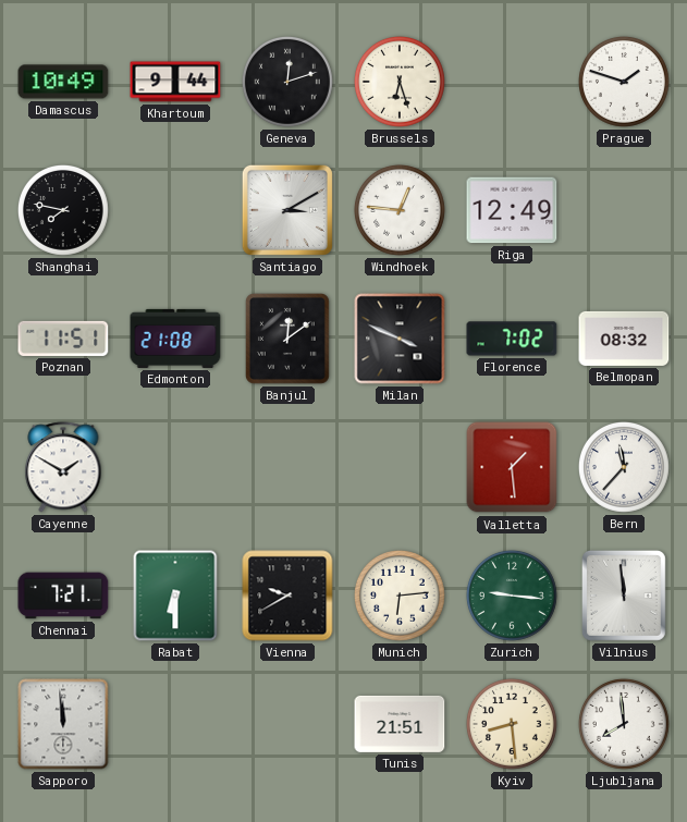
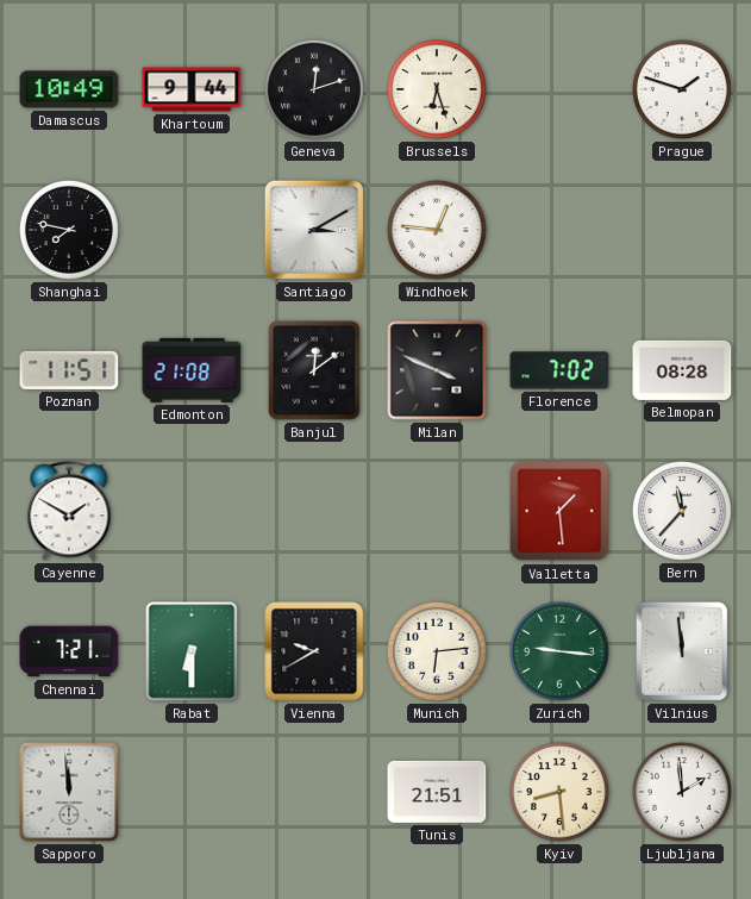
Riga: 12:49 -> none
Belmopan: 08:32 -> 08:28
Ljubljana: 7:59 -> 1:59
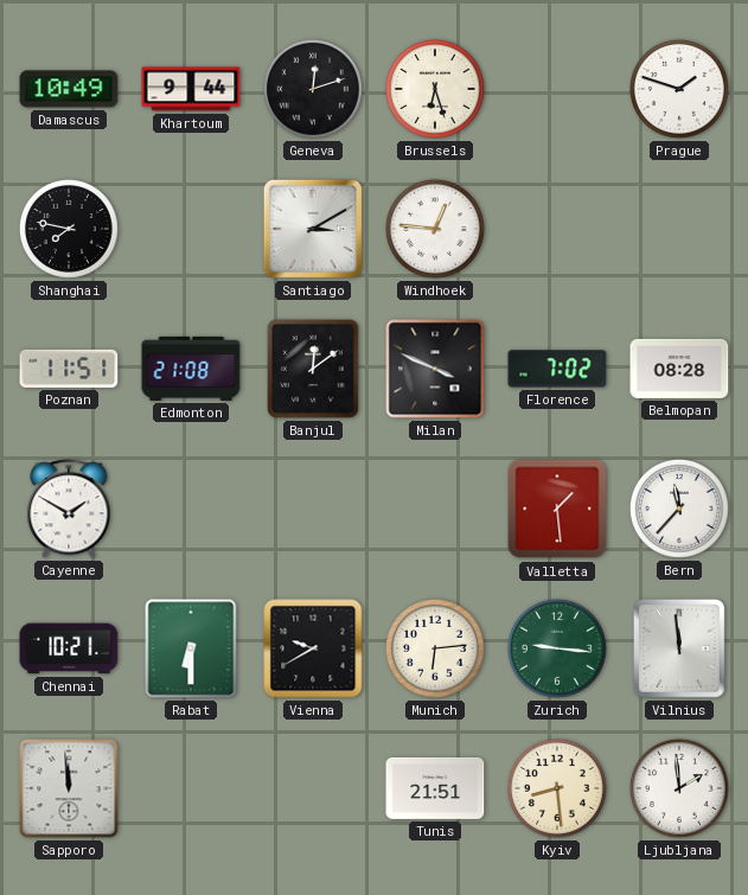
Chennai: 7:21 -> 10:21
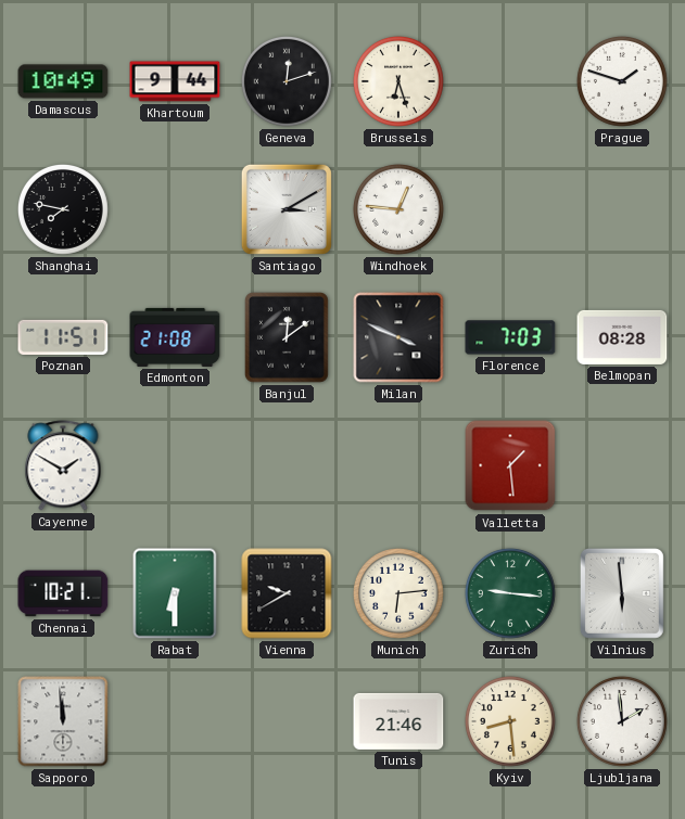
Florence: 7:02 -> 7:03
Bern: 11:37 -> none
Vilnius: 11:59 -> 5:59
Tunis: 21:51 -> 21:46
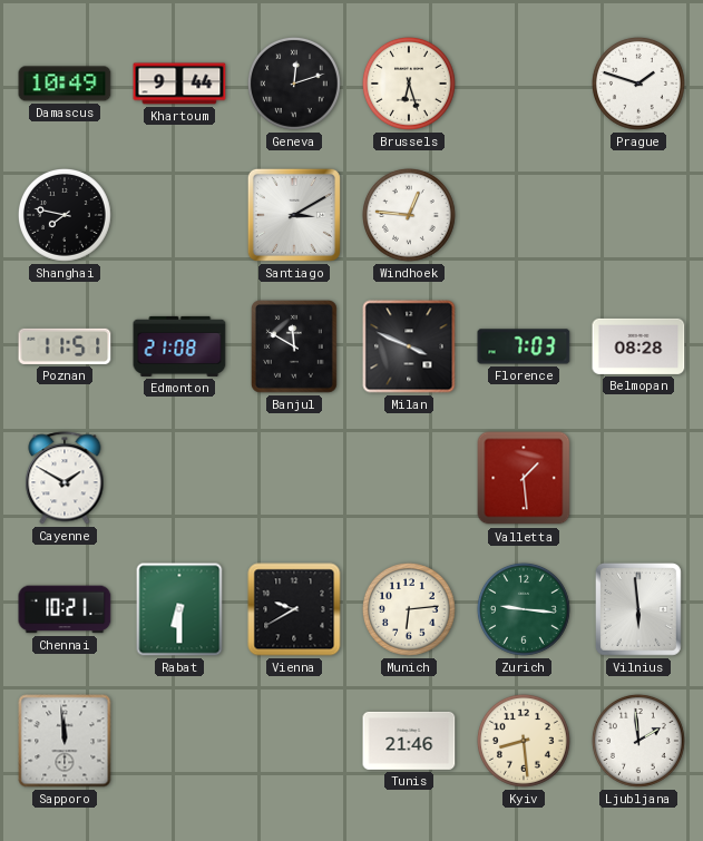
Banjul: 12:09 -> 11:50
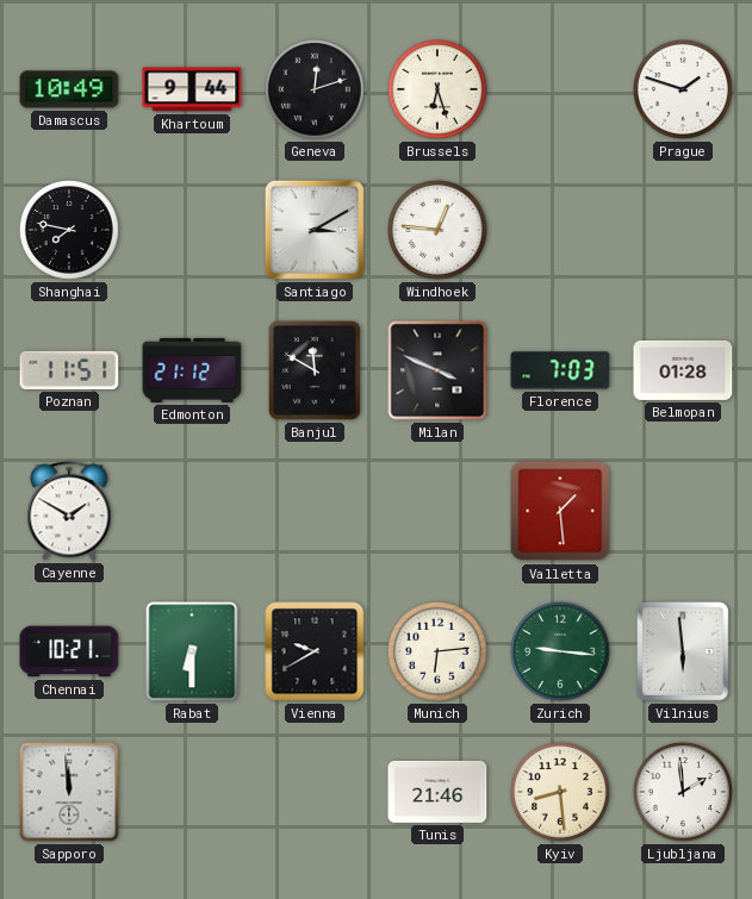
Edmonton: 21:08 -> 21:12
Belmopan: 08:28 -> 01:28
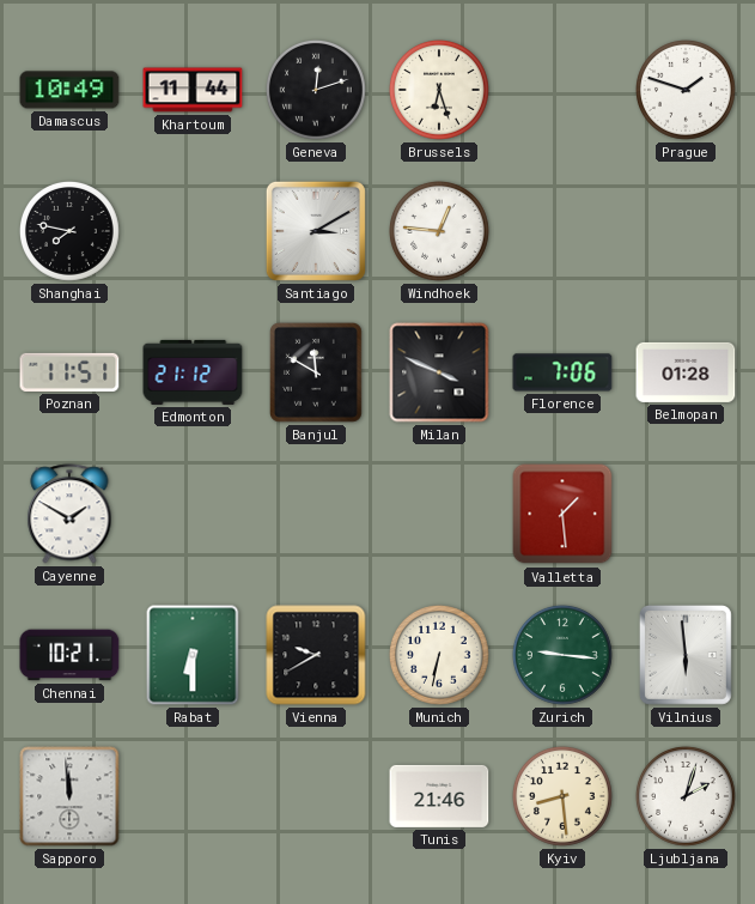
Khartoum: 9:44 -> 11:44
Florence: 7:03 -> 7:06
Munich: 6:14 -> 6:32
Ljubljana: 1:59 -> 2:03
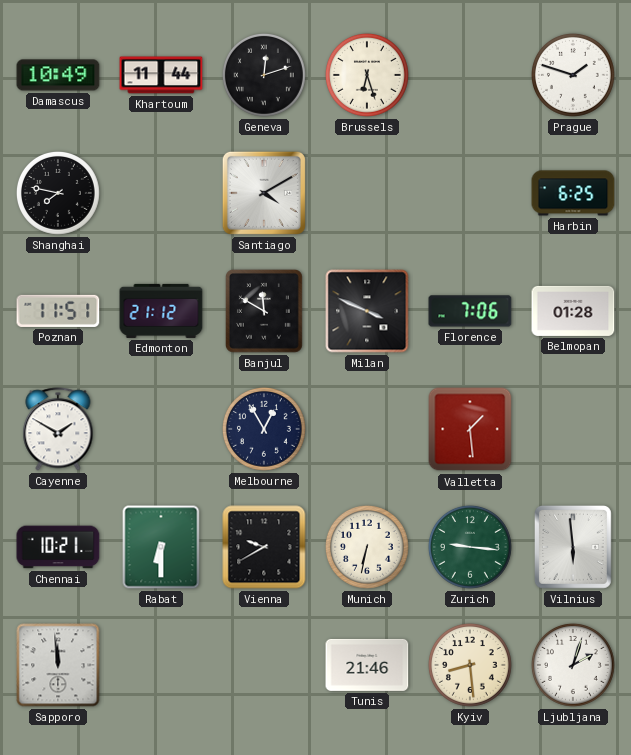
Santiago: 3:10 -> 4:10
Windhoek: 12:46 -> none
Harbin: none -> 6:25
Melbourne: none -> 12:55
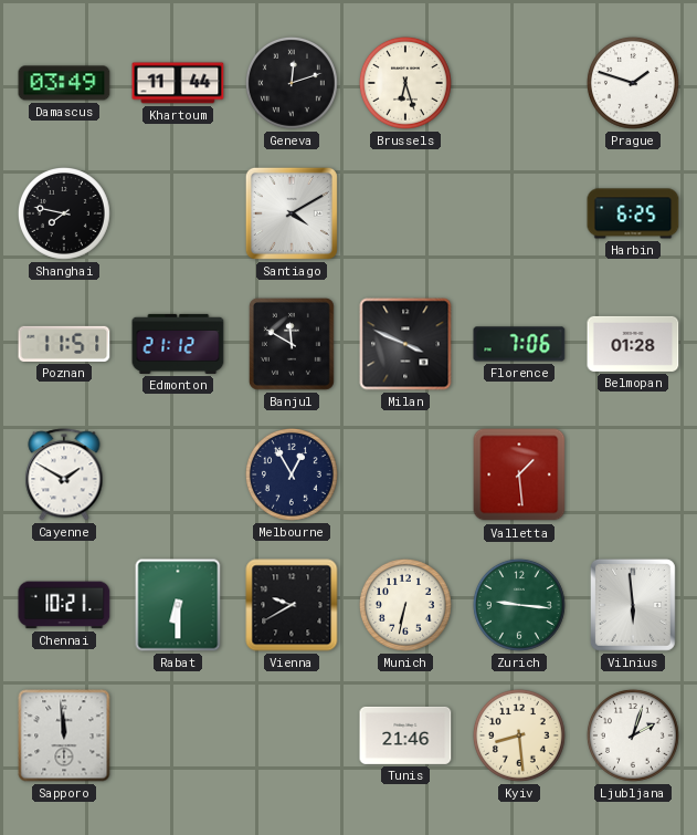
Damascus: 10:49 -> 03:49
